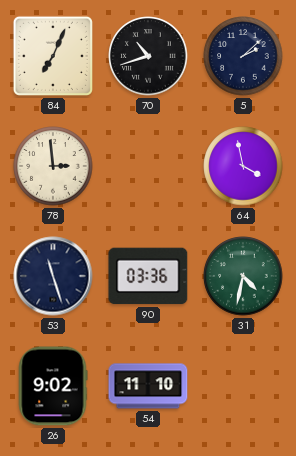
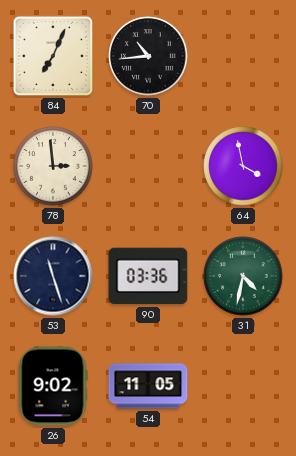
70: 10:42 -> 10:44
5: 2:08 -> none
54: 11:10 -> 11:05
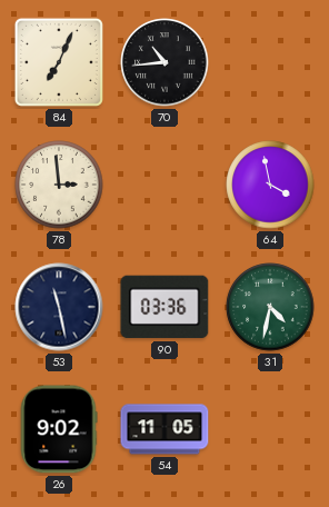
53: 11:27 -> 11:28
